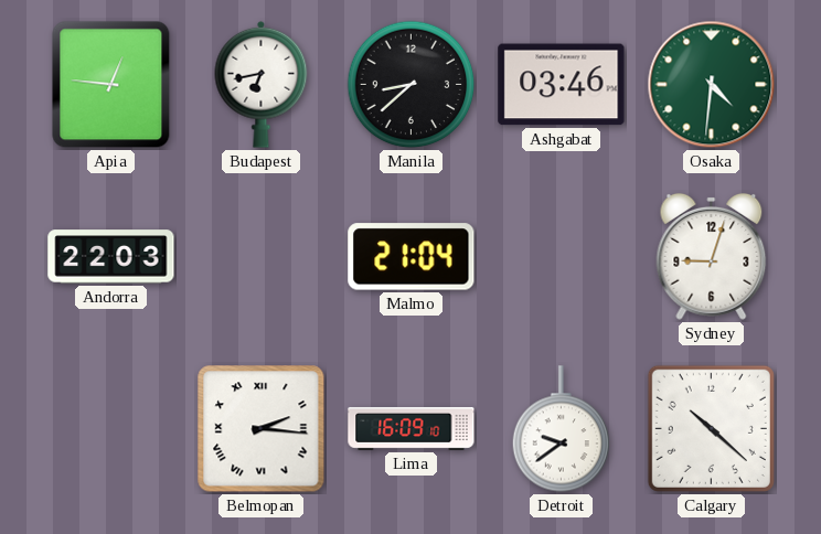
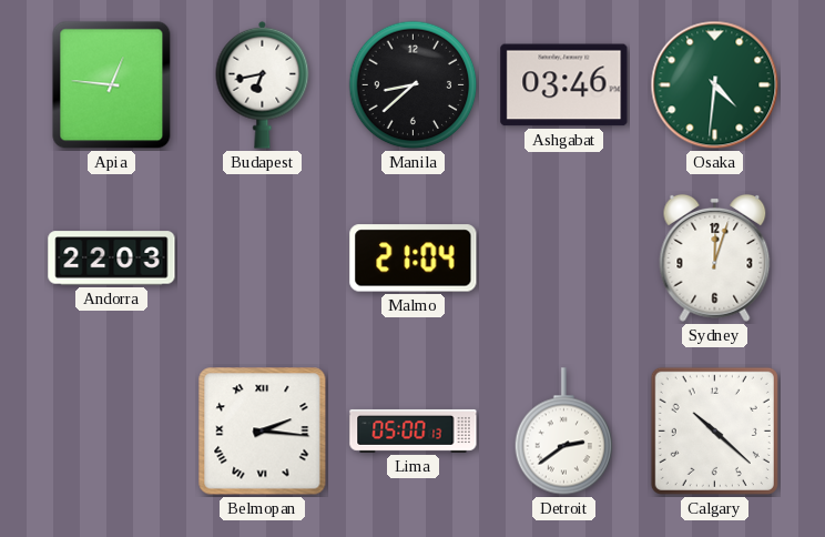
Sydney: 9:03 -> 12:03
Lima: 16:09 -> 05:00
Detroit: 9:39 -> 2:39
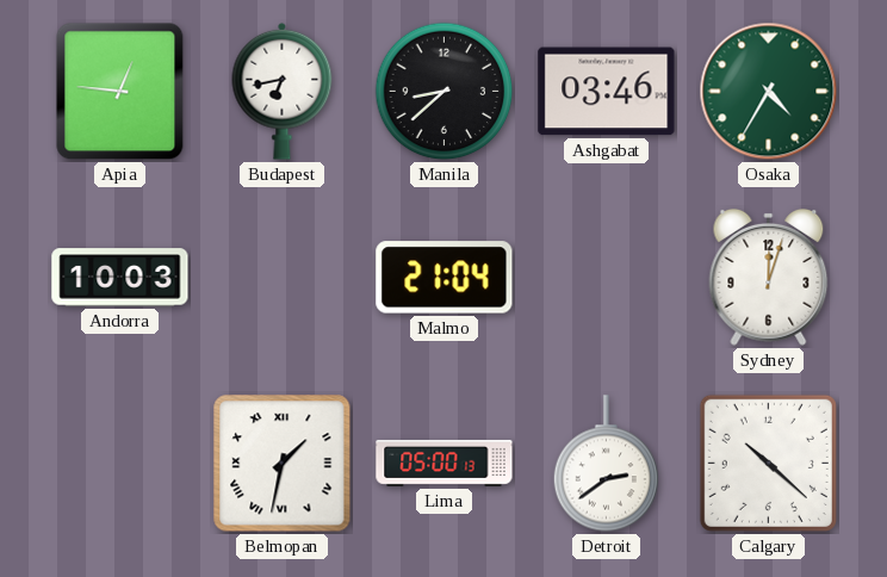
Osaka: 4:31 -> 4:35
Andorra: 22:03 -> 10:03
Belmopan: 2:16 -> 1:32
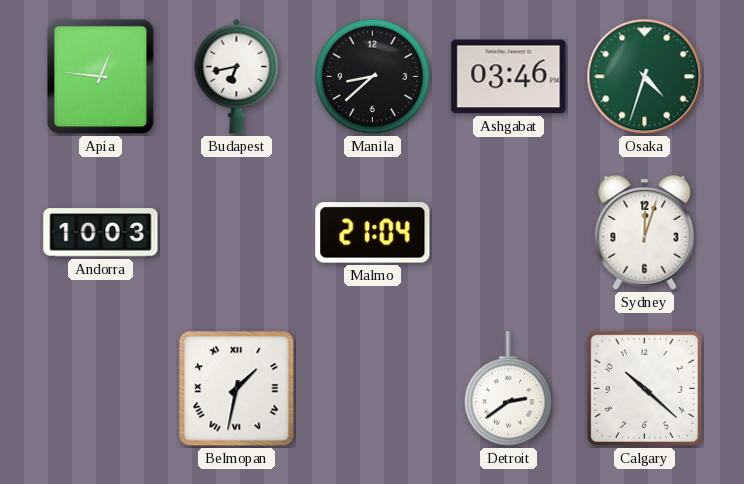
Osaka: 4:35 -> 4:33
Lima: 05:00 -> none
